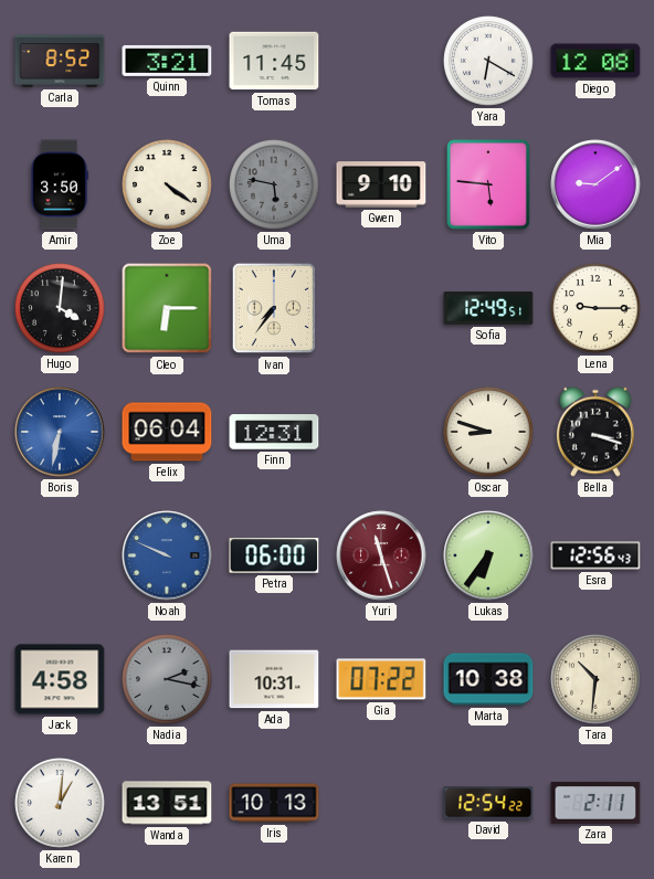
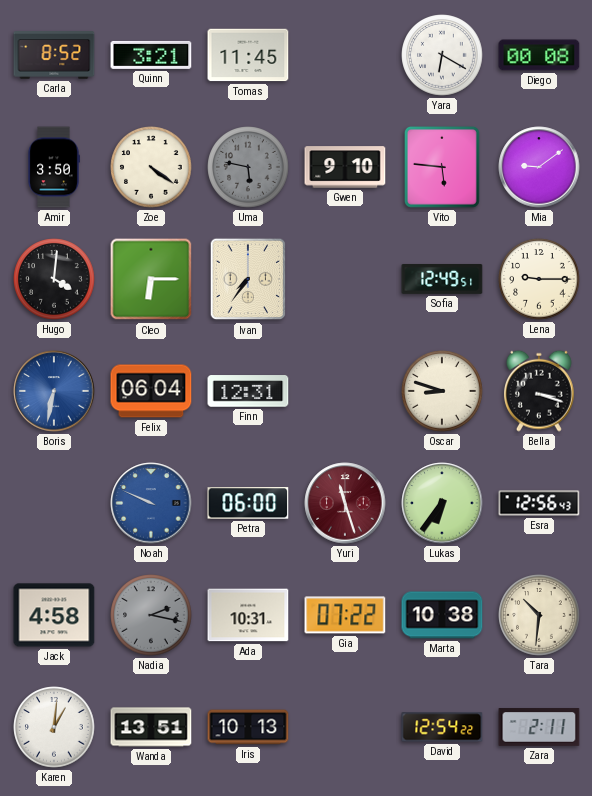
Diego: 12:08 -> 00:08
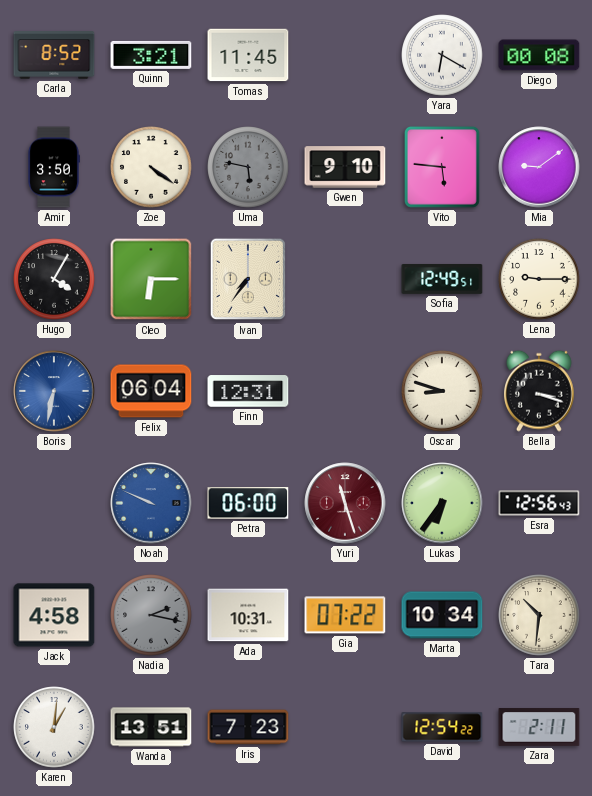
Hugo: 4:01 -> 4:05
Marta: 10:38 -> 10:34
Iris: 10:13 -> 7:23
